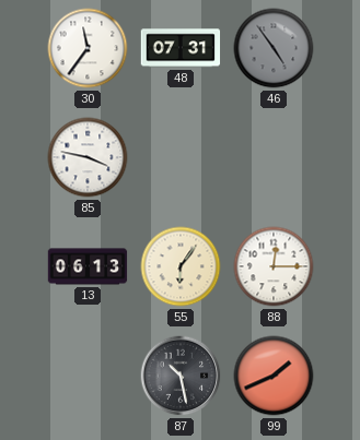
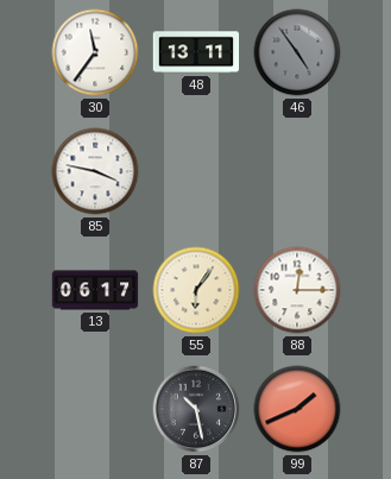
48: 07:31 -> 13:11
13: 06:13 -> 06:17
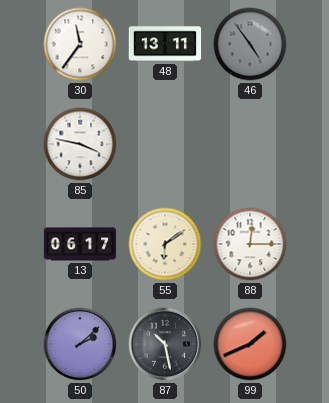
55: 6:06 -> 6:09
50: none -> 2:08
